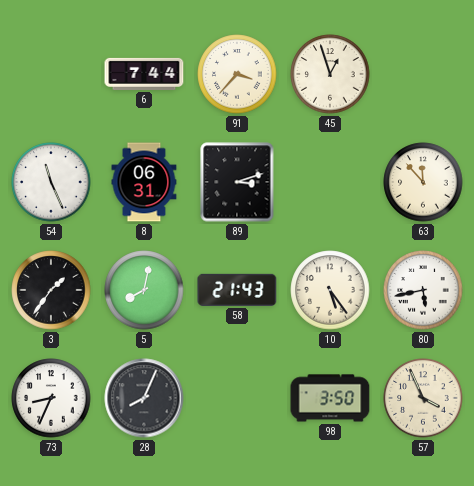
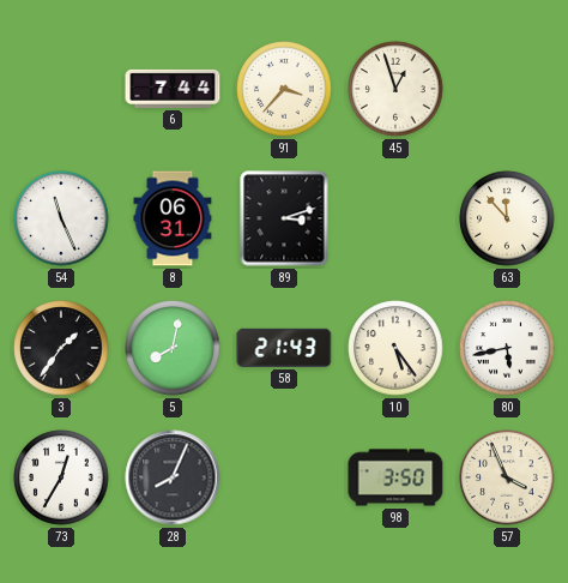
73: 8:34 -> 12:35
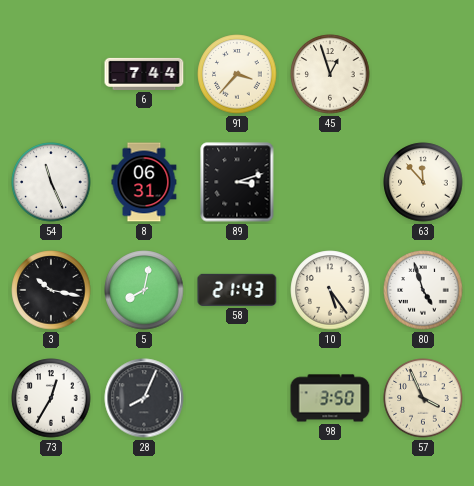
3: 1:36 -> 10:17
80: 5:43 -> 4:57
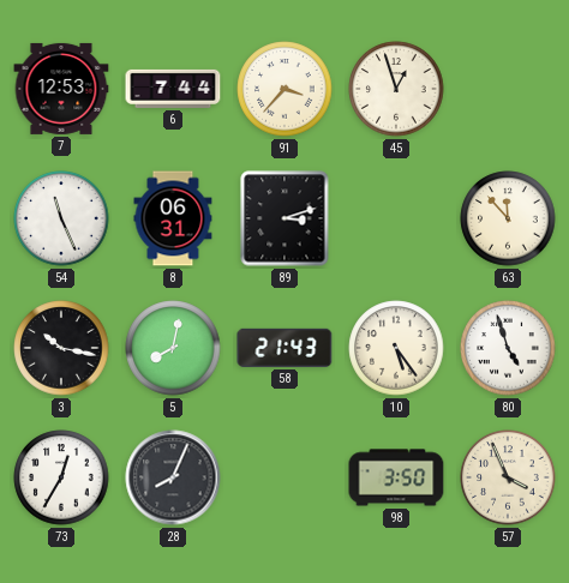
7: none -> 12:53
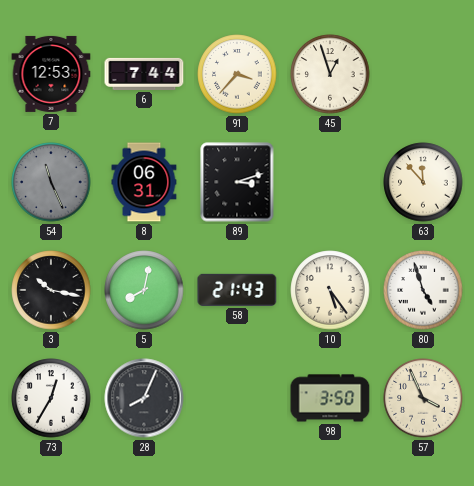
54 dial: white -> grey
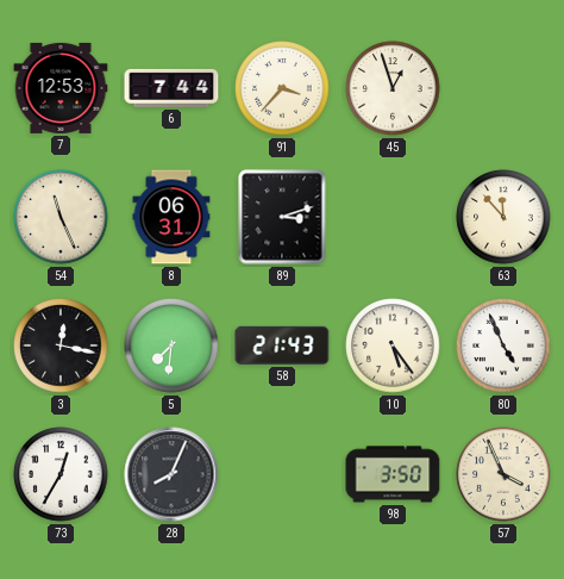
54 dial: grey -> cream
3: 10:17 -> 12:17
5: 8:02 -> 7:31
80: 4:57 -> 4:56
